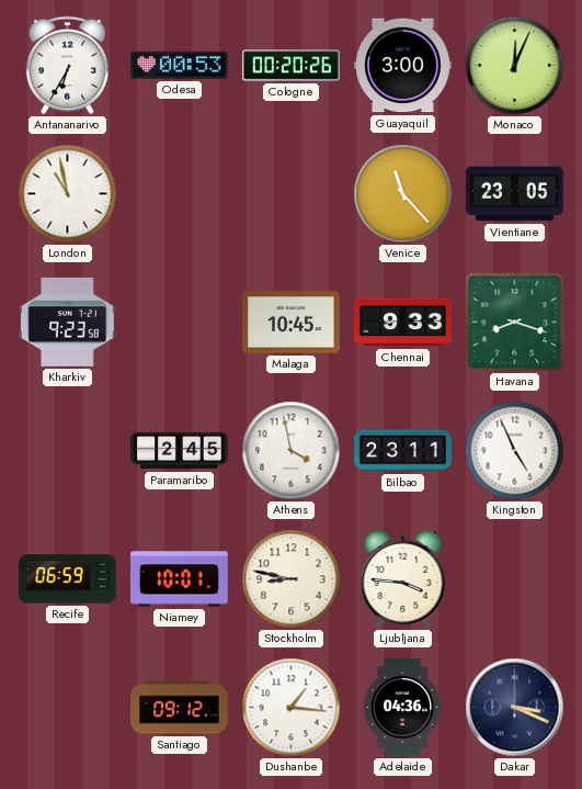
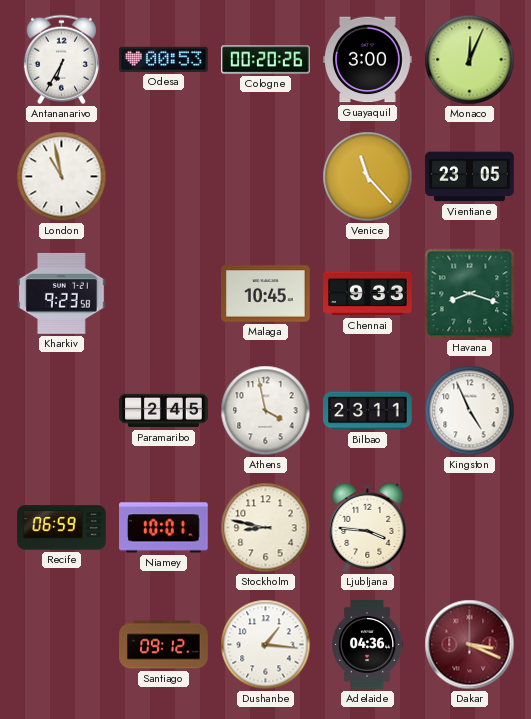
Dakar dial: navy -> burgundy
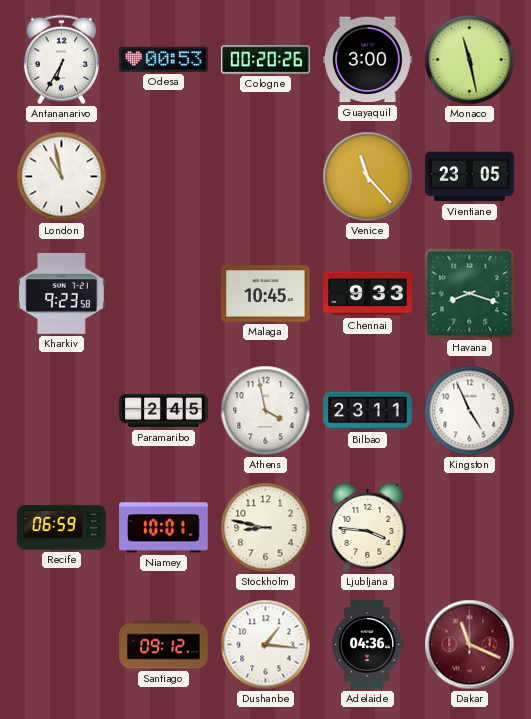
Monaco: 12:04 -> 11:28
Dakar: 3:19 -> 11:19
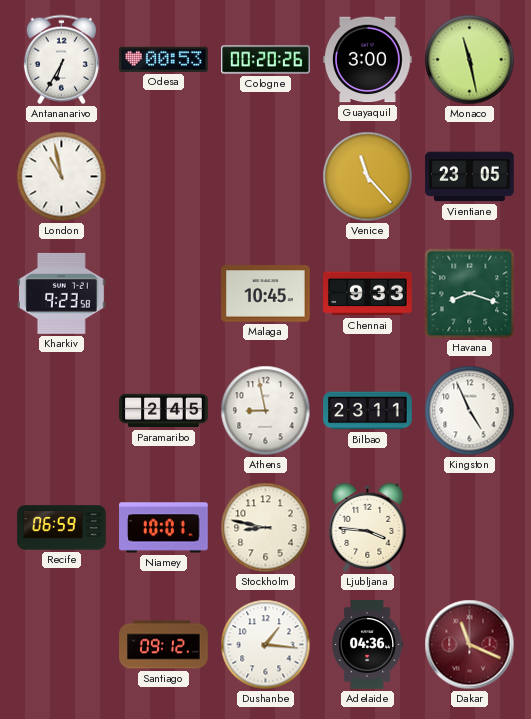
Athens: 3:58 -> 8:58
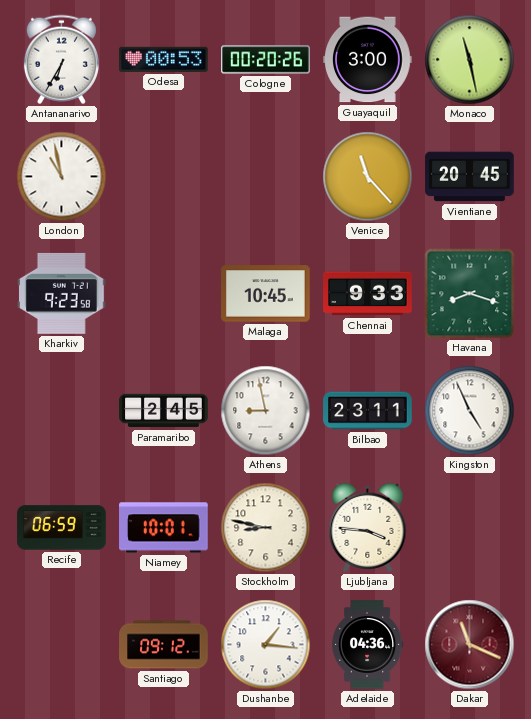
Vientiane: 23:05 -> 20:45
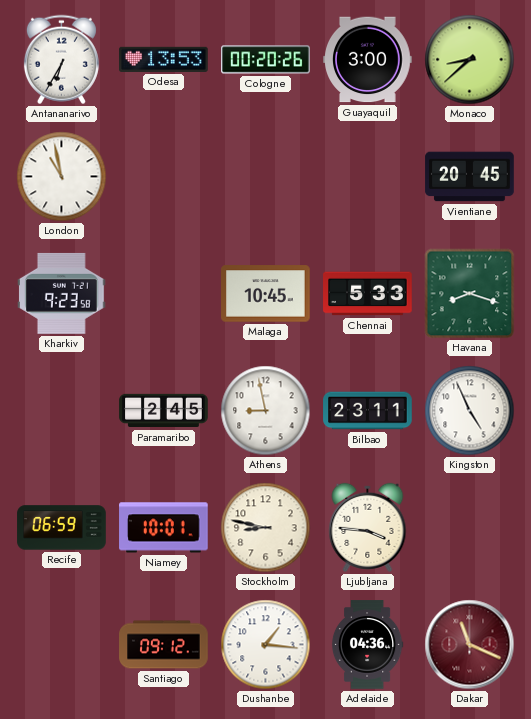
Odesa: 00:53 -> 13:53
Monaco: 11:28 -> 8:38
Venice: 11:23 -> none
Chennai: 9:33 -> 5:33
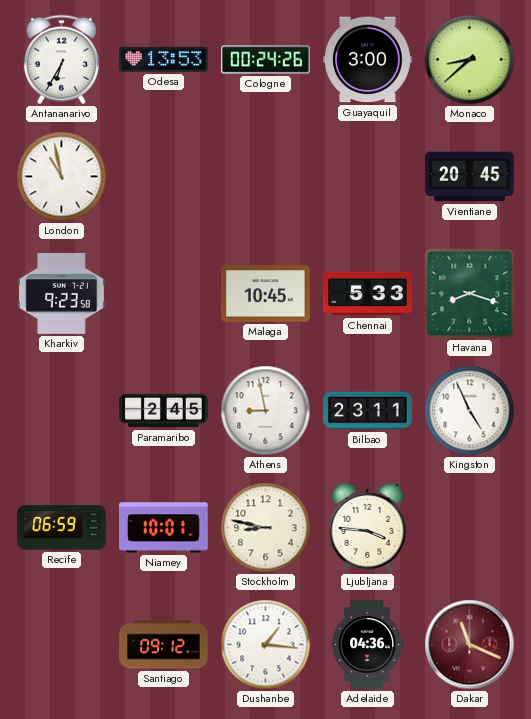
Cologne: 00:20 -> 00:24
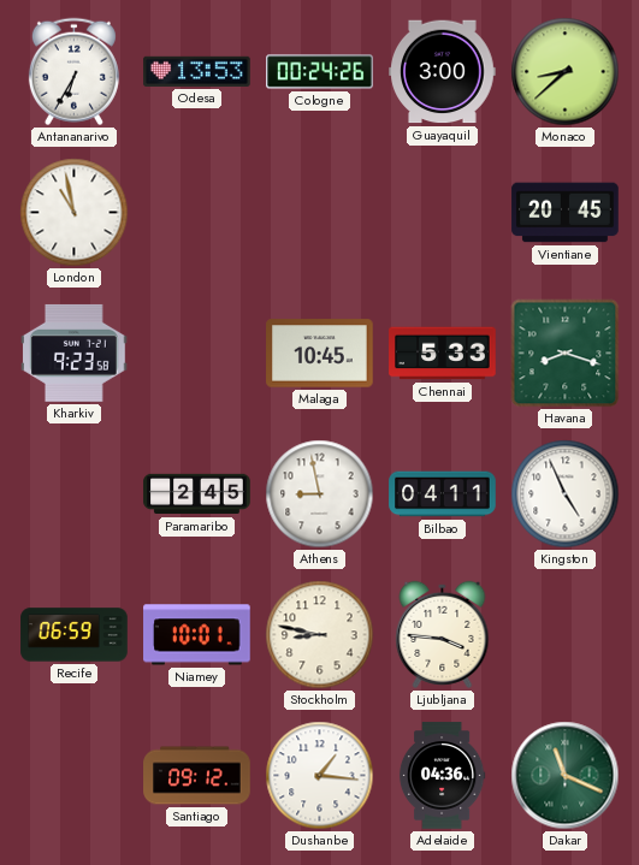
Bilbao: 23:11 -> 04:11
Dakar dial: burgundy -> green
